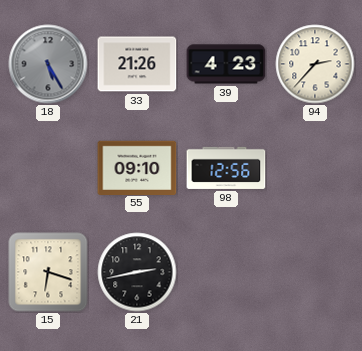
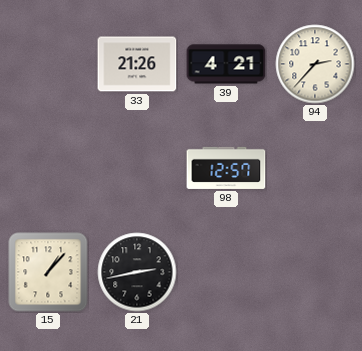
18: 5:25 -> none
39: 4:23 -> 4:21
55: 09:10 -> none
98: 12:56 -> 12:57
15: 6:18 -> 1:07
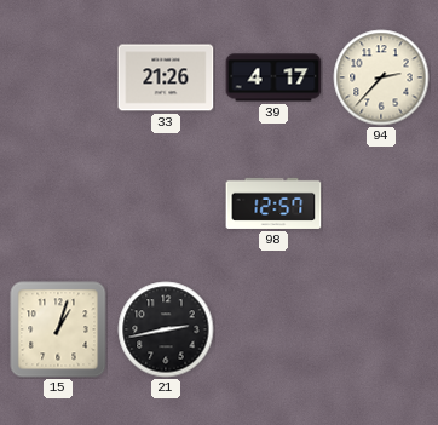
39: 4:21 -> 4:17
15: 1:07 -> 1:03
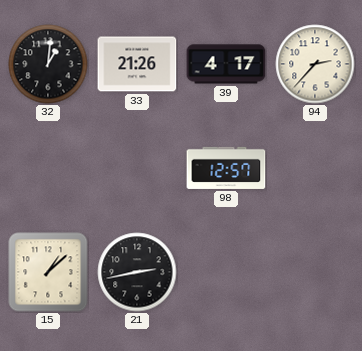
32: none -> 1:01
15: 1:03 -> 1:08
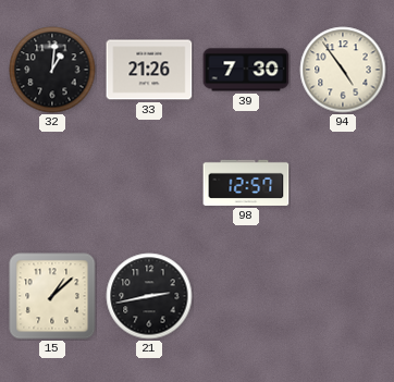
39: 4:17 -> 7:30
94: 2:37 -> 4:54
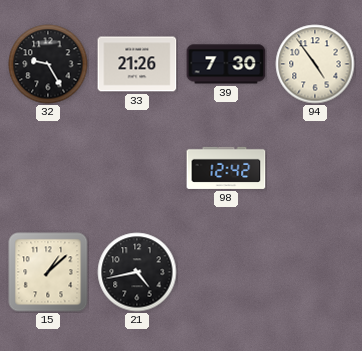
32: 1:01 -> 9:25
98: 12:57 -> 12:42
21: 2:43 -> 4:43
